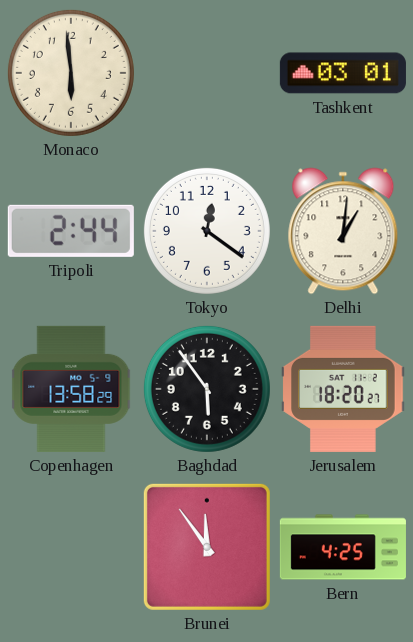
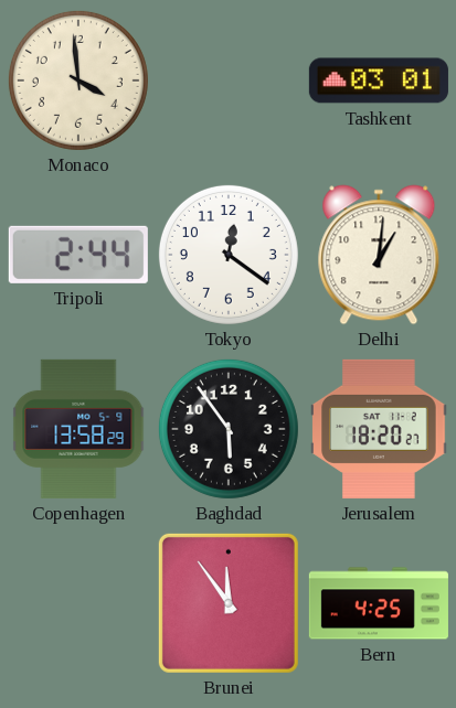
Monaco: 5:59 -> 3:59
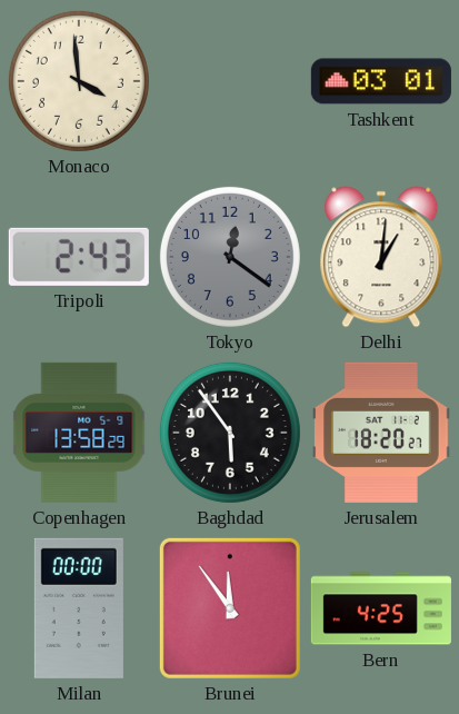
Tripoli: 2:44 -> 2:43
Tokyo dial: white -> grey
Milan: none -> 00:00
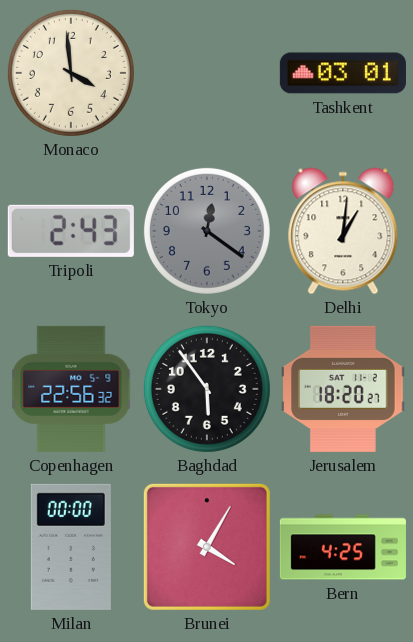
Copenhagen: 13:58 -> 22:56
Brunei: 11:54 -> 4:05
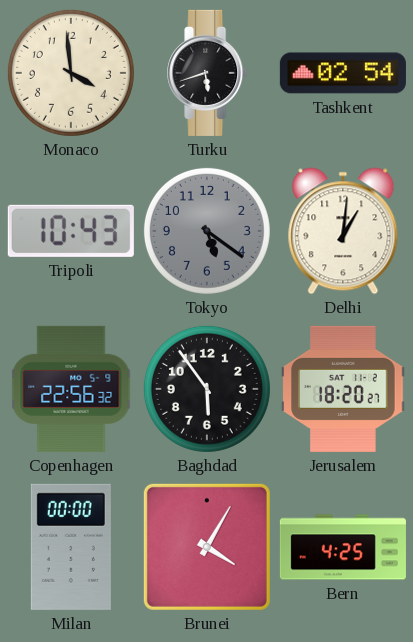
Turku: none -> 5:42
Tashkent: 03:01 -> 02:54
Tripoli: 2:43 -> 10:43
Tokyo: 12:21 -> 5:21
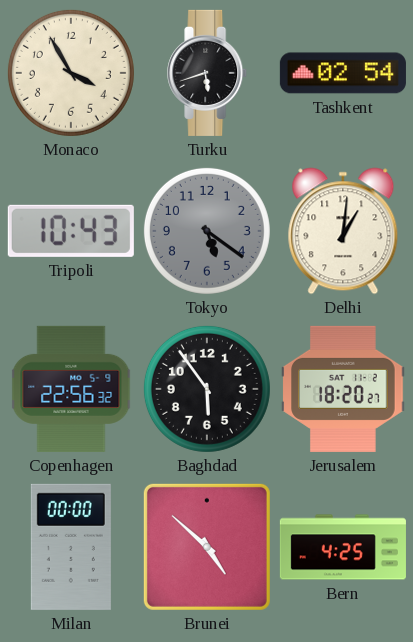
Monaco: 3:59 -> 3:55
Brunei: 4:05 -> 4:52
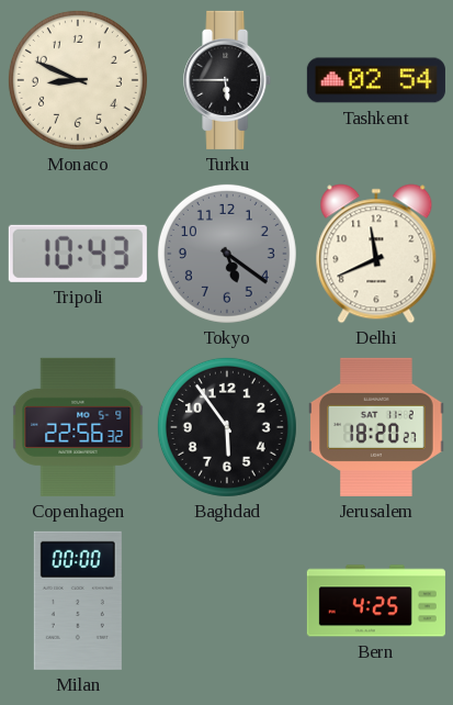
Monaco: 3:55 -> 8:49
Turku: 5:42 -> 5:45
Delhi: 1:01 -> 11:41
Brunei: 4:52 -> none
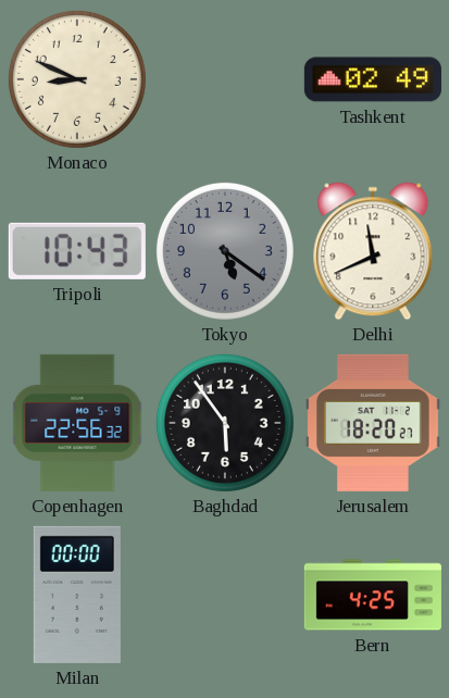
Turku: 5:45 -> none
Tashkent: 02:54 -> 02:49
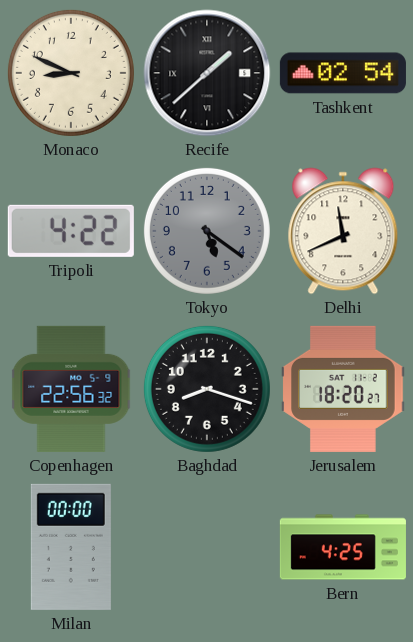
Recife: none -> 1:38
Tashkent: 02:49 -> 02:54
Tripoli: 10:43 -> 4:22
Baghdad: 5:54 -> 8:18
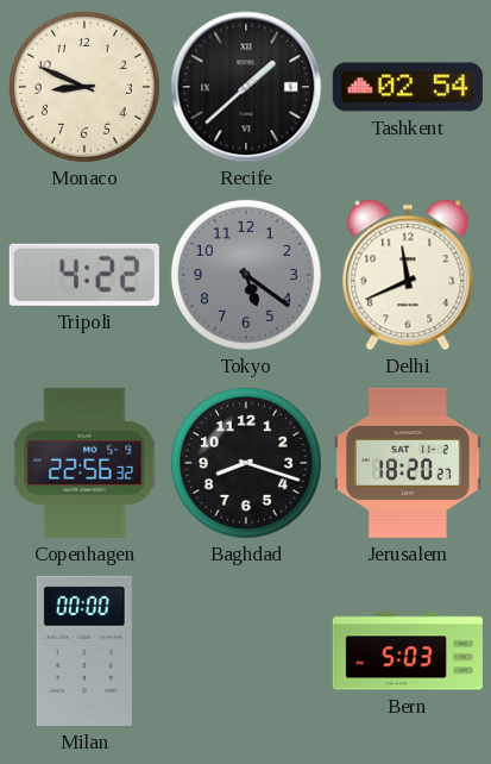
Bern: 4:25 -> 5:03
